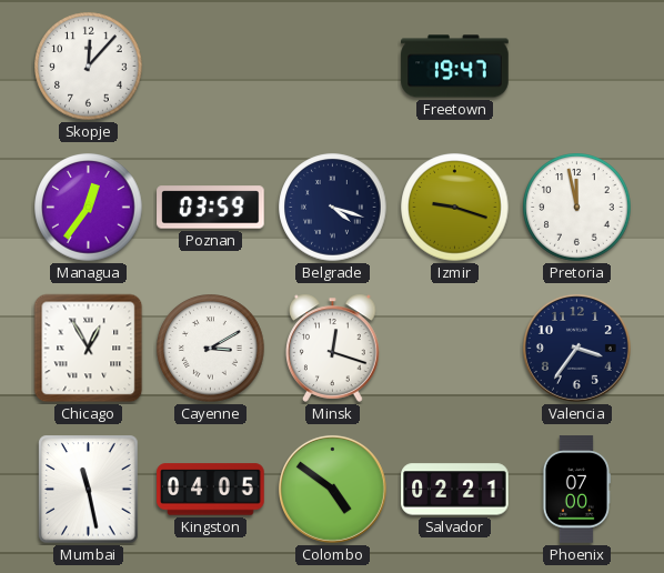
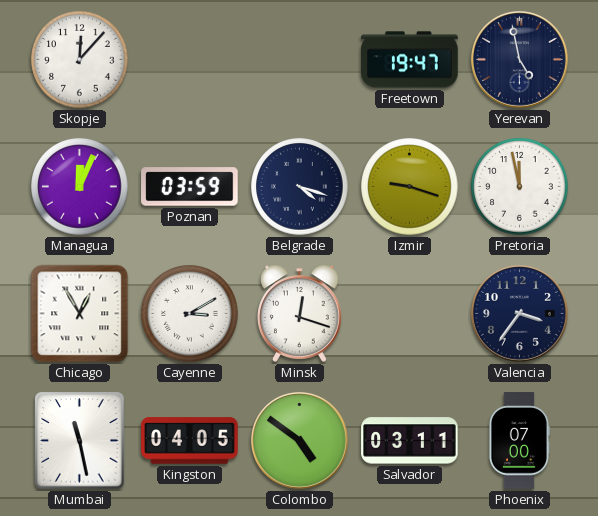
Yerevan: none -> 4:58
Managua: 12:36 -> 12:04
Salvador: 02:21 -> 03:11
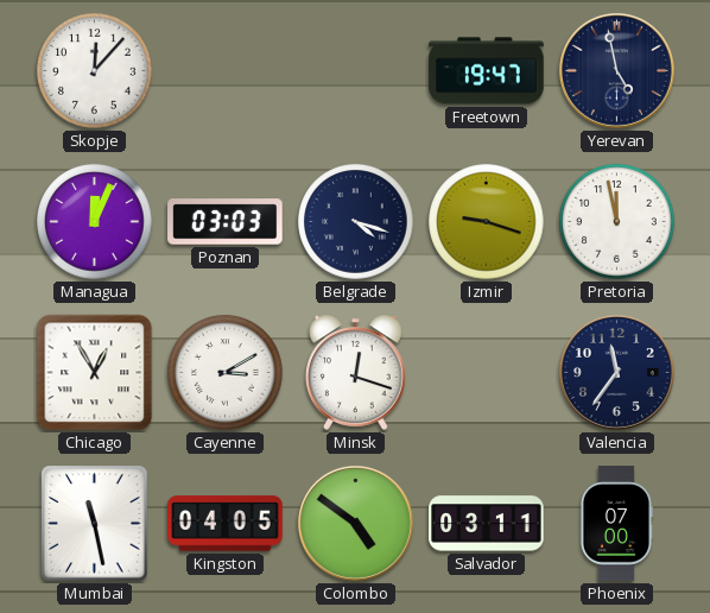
Poznan: 03:59 -> 03:03
Valencia: 3:36 -> 11:36
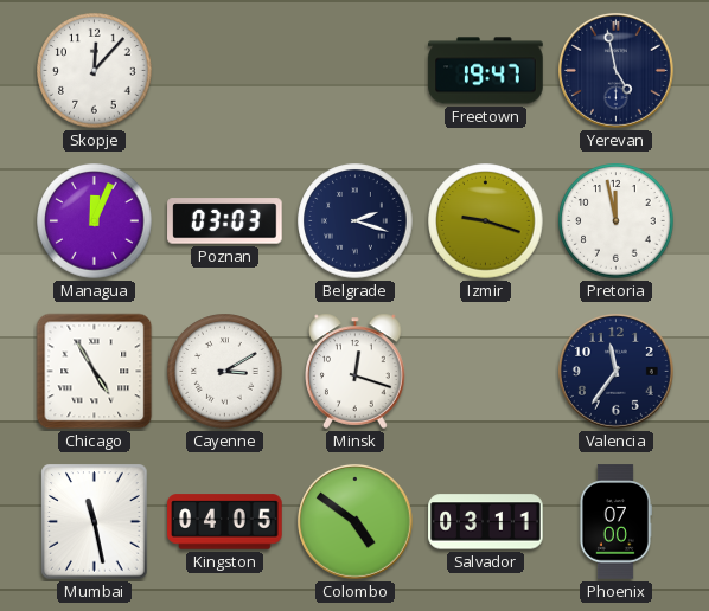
Belgrade: 4:18 -> 2:18
Chicago: 12:55 -> 4:55
